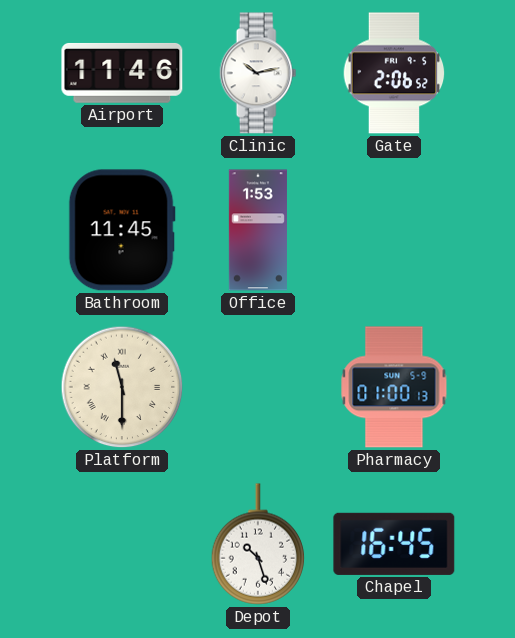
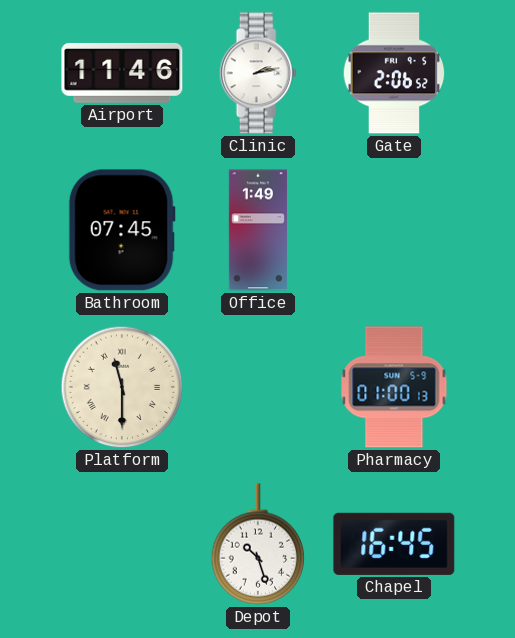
Clinic: 10:13 -> 2:13
Bathroom: 11:45 -> 07:45
Office: 1:53 -> 1:49
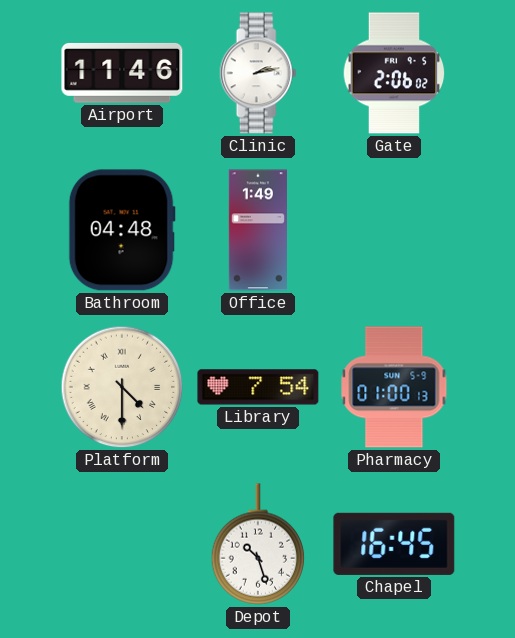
Gate: 2:06:52 -> 2:06:02
Bathroom: 07:45 -> 04:48
Platform: 11:30 -> 4:30
Library: none -> 7:54
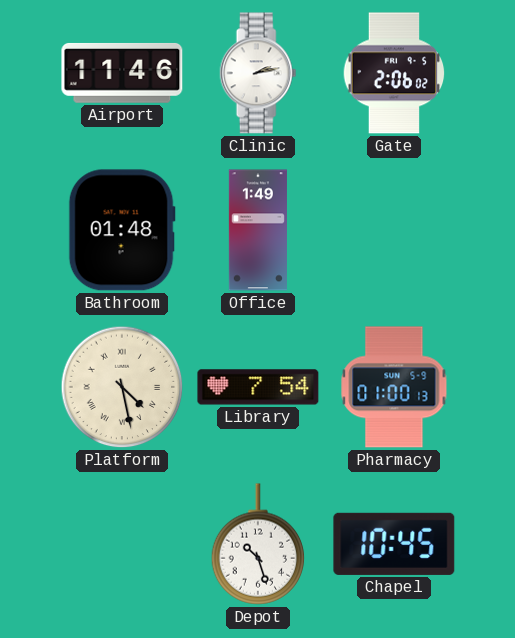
Bathroom: 04:48 -> 01:48
Platform: 4:30 -> 4:28
Chapel: 16:45 -> 10:45
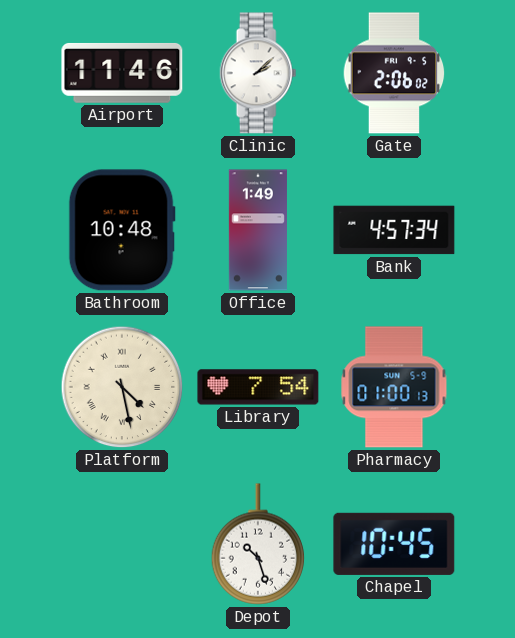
Clinic: 2:13 -> 2:08
Bathroom: 01:48 -> 10:48
Bank: none -> 4:57
